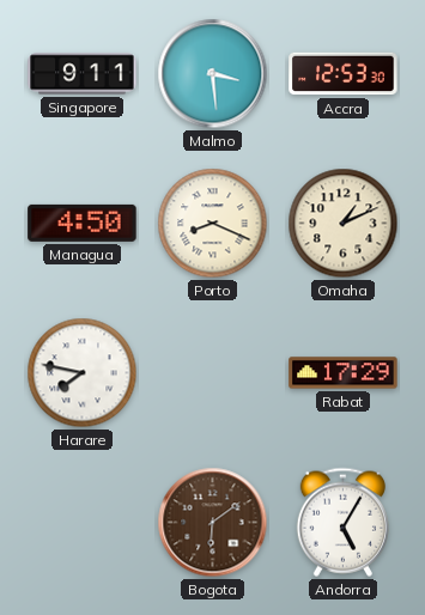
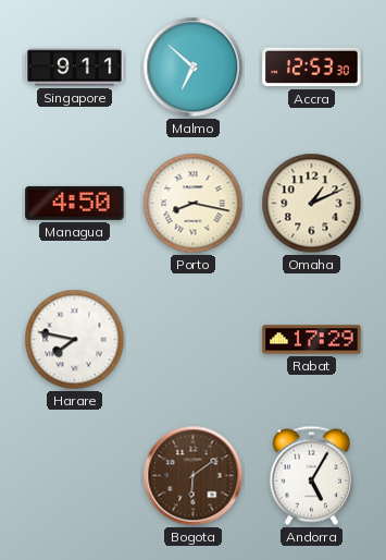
Malmo: 3:29 -> 6:52
Porto: 8:19 -> 8:17
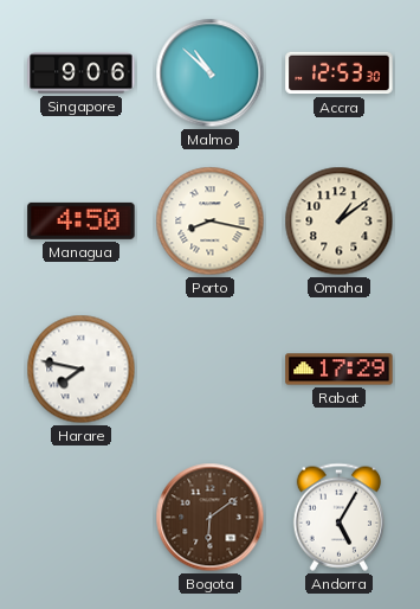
Singapore: 9:11 -> 9:06
Malmo: 6:52 -> 10:52
Omaha: 1:11 -> 1:09
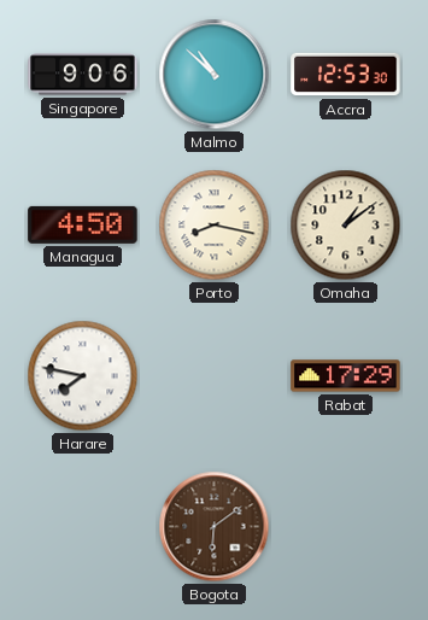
Andorra: 5:05 -> none
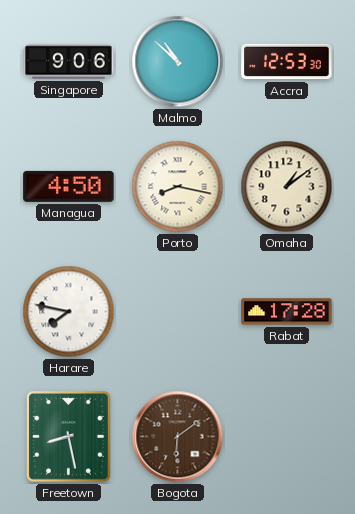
Rabat: 17:29 -> 17:28
Freetown: none -> 8:28
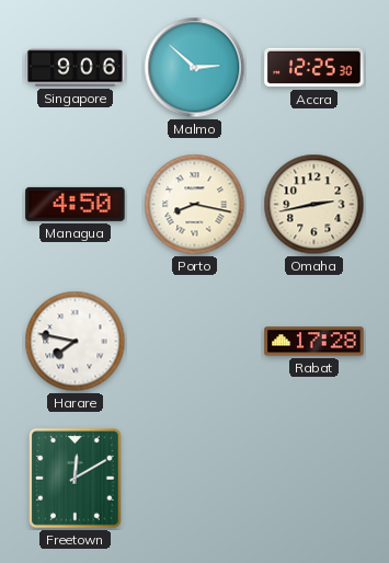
Malmo: 10:52 -> 2:52
Accra: 12:53 -> 12:25
Omaha: 1:09 -> 2:43
Freetown: 8:28 -> 12:10
Bogota: 6:09 -> none
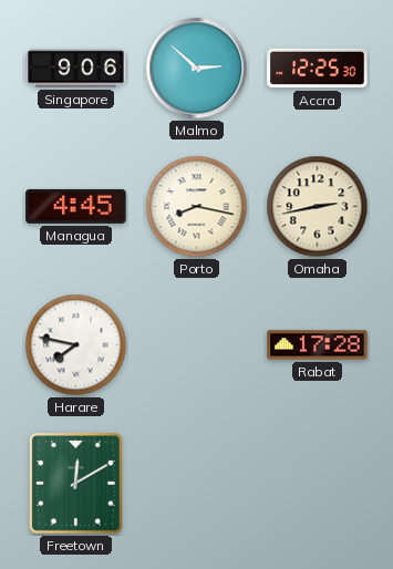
Managua: 4:50 -> 4:45
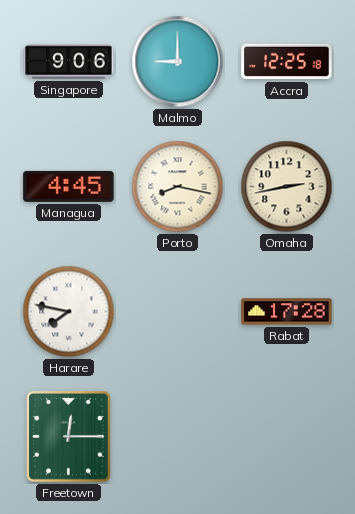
Malmo: 2:52 -> 9:00
Accra: 12:25:30 -> 12:25:18
Freetown: 12:10 -> 12:15
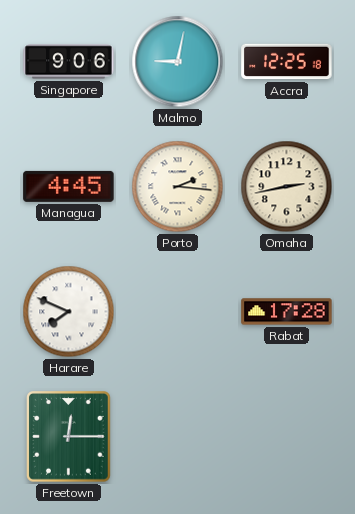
Malmo: 9:00 -> 9:02
Porto: 8:17 -> 2:16
Harare: 7:47 -> 7:49
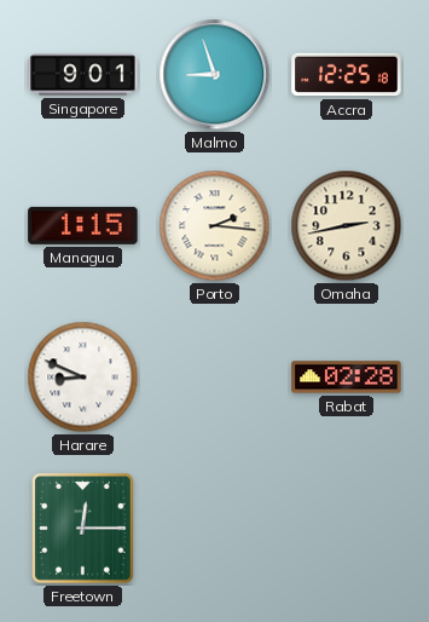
Singapore: 9:06 -> 9:01
Malmo: 9:02 -> 8:57
Managua: 4:45 -> 1:15
Harare: 7:49 -> 8:49
Rabat: 17:28 -> 02:28
